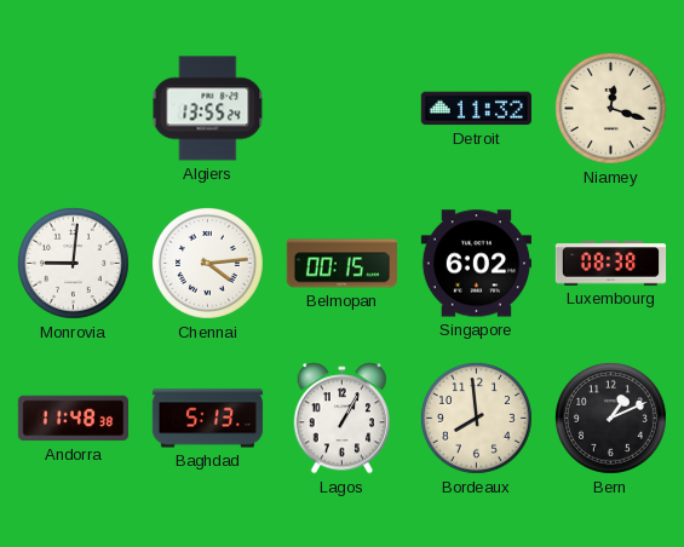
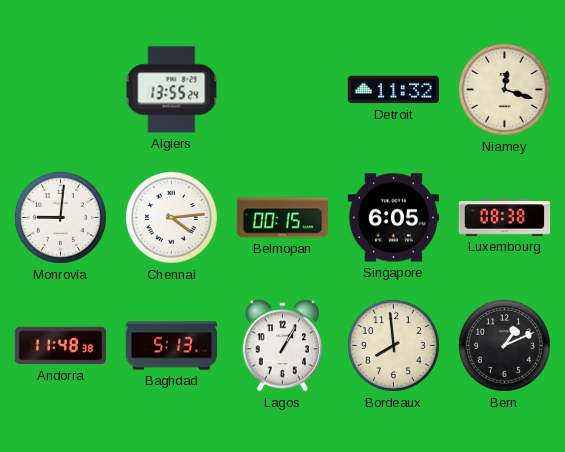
Singapore: 6:02 -> 6:05
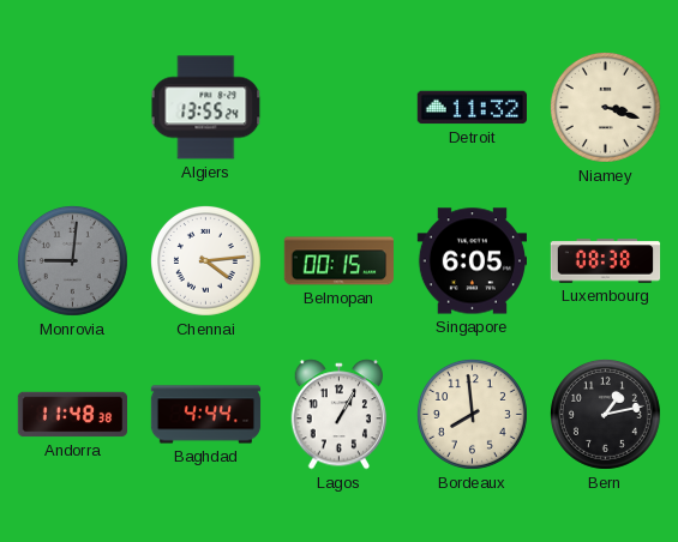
Niamey: 12:18 -> 3:18
Monrovia dial: white -> grey
Baghdad: 5:13 -> 4:44
Bern: 1:11 -> 1:13
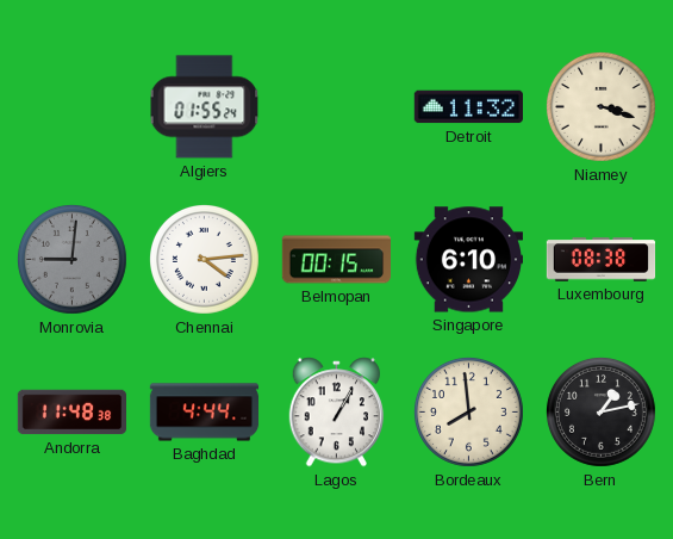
Algiers: 13:55 -> 01:55
Singapore: 6:05 -> 6:10
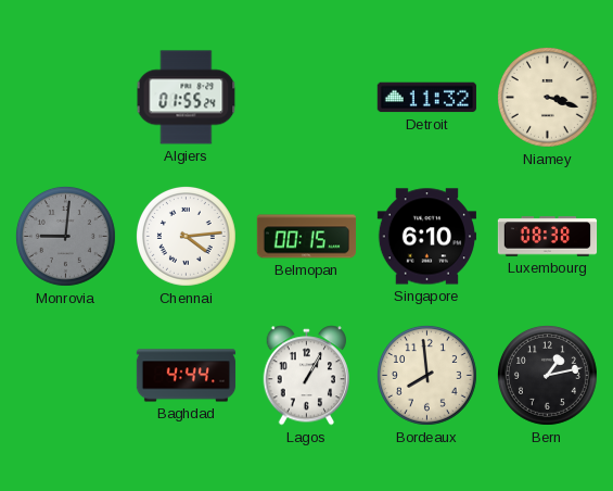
Andorra: 11:48 -> none
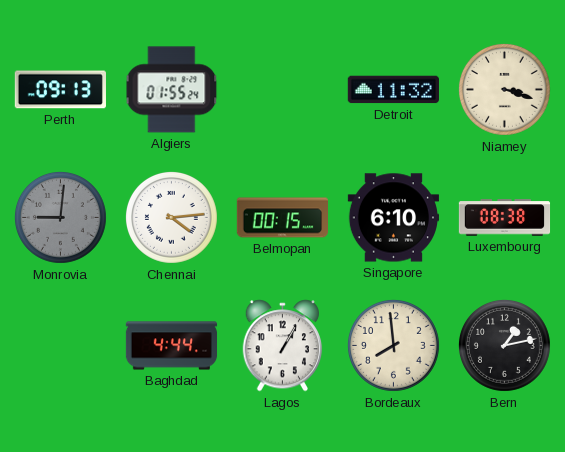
Perth: none -> 09:13
